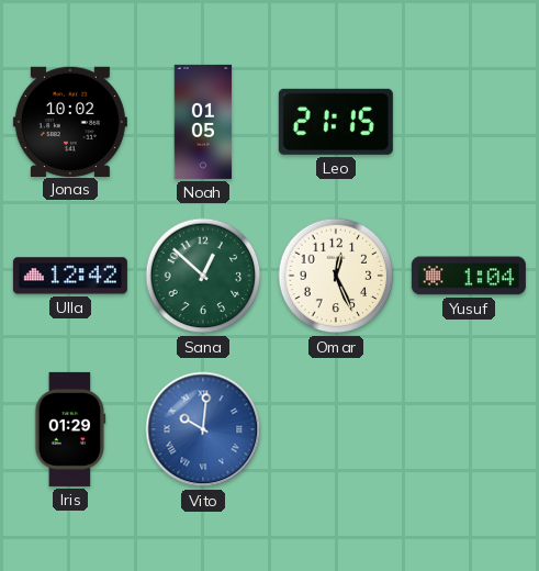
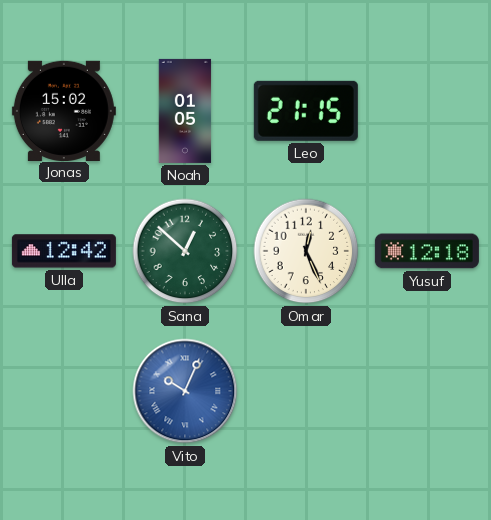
Jonas: 10:02 -> 15:02
Yusuf: 1:04 -> 12:18
Iris: 01:29 -> none
Vito: 10:01 -> 10:04
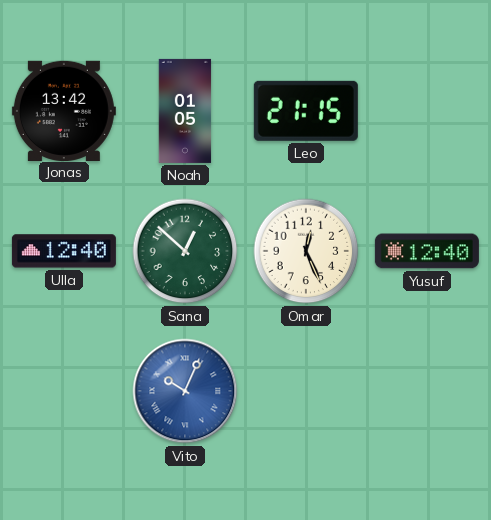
Jonas: 15:02 -> 13:42
Ulla: 12:42 -> 12:40
Yusuf: 12:18 -> 12:40
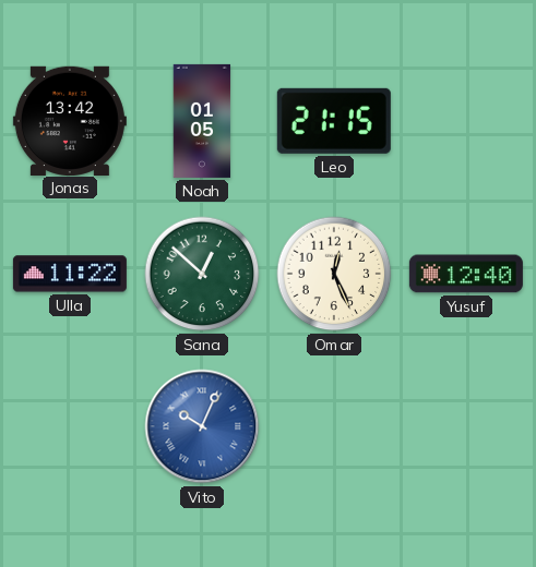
Ulla: 12:40 -> 11:22
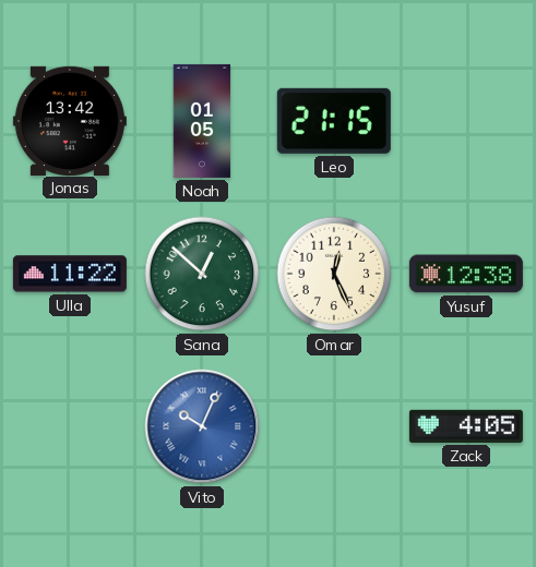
Yusuf: 12:40 -> 12:38
Zack: none -> 4:05
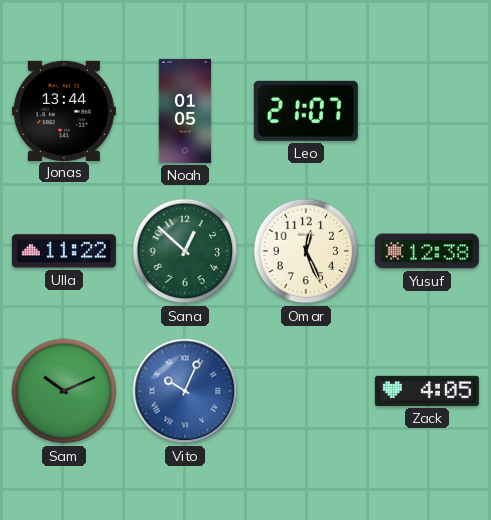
Jonas: 13:42 -> 13:44
Leo: 21:15 -> 21:07
Sam: none -> 10:11
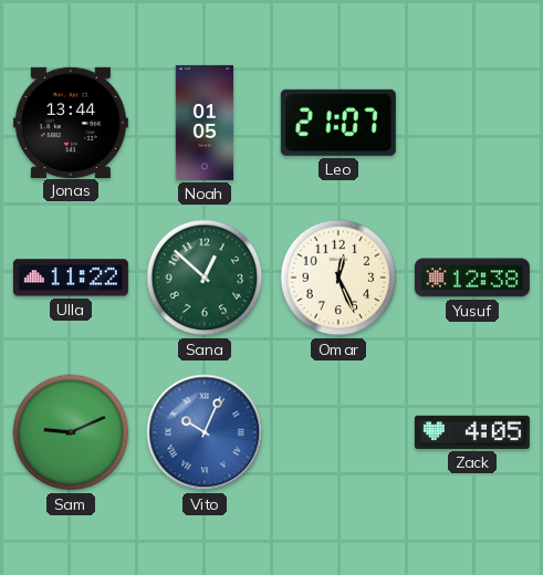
Sam: 10:11 -> 9:11
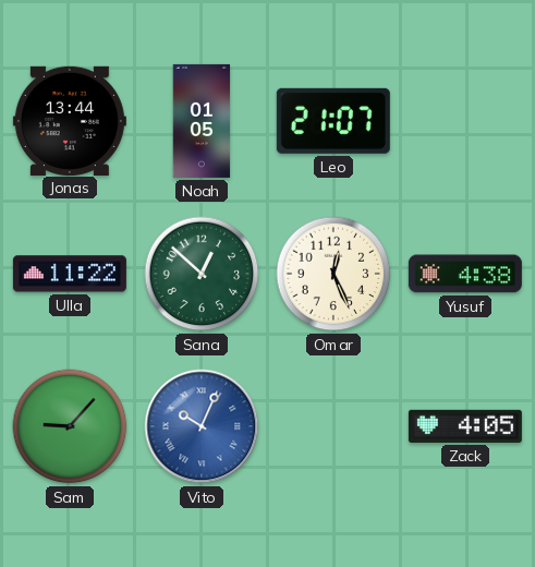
Yusuf: 12:38 -> 4:38
Sam: 9:11 -> 9:07
